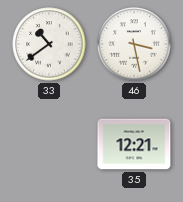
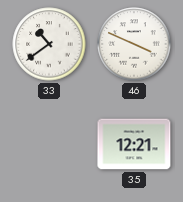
46: 3:28 -> 3:49
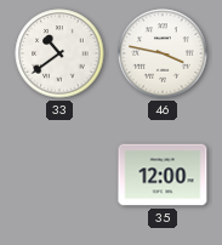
46: 3:49 -> 3:47
35: 12:21 -> 12:00
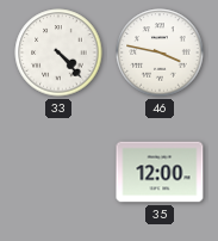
33: 10:39 -> 4:23
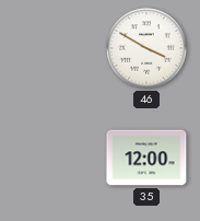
33: 4:23 -> none
46: 3:47 -> 3:50
